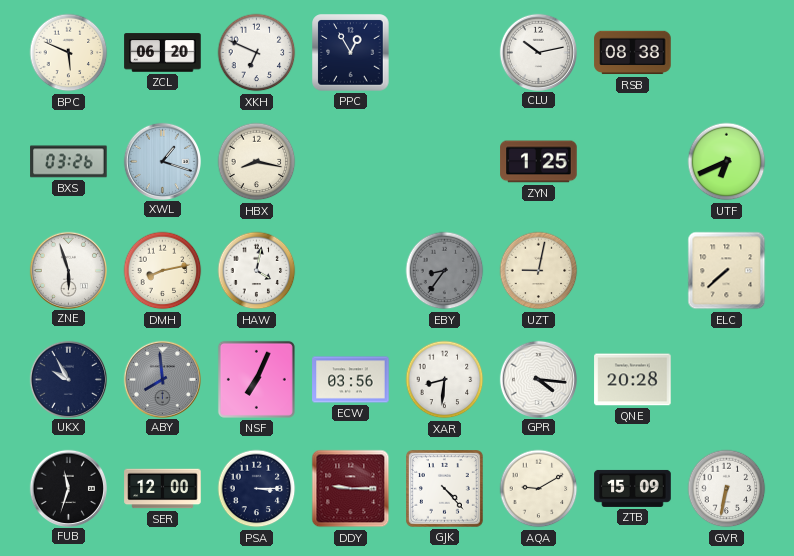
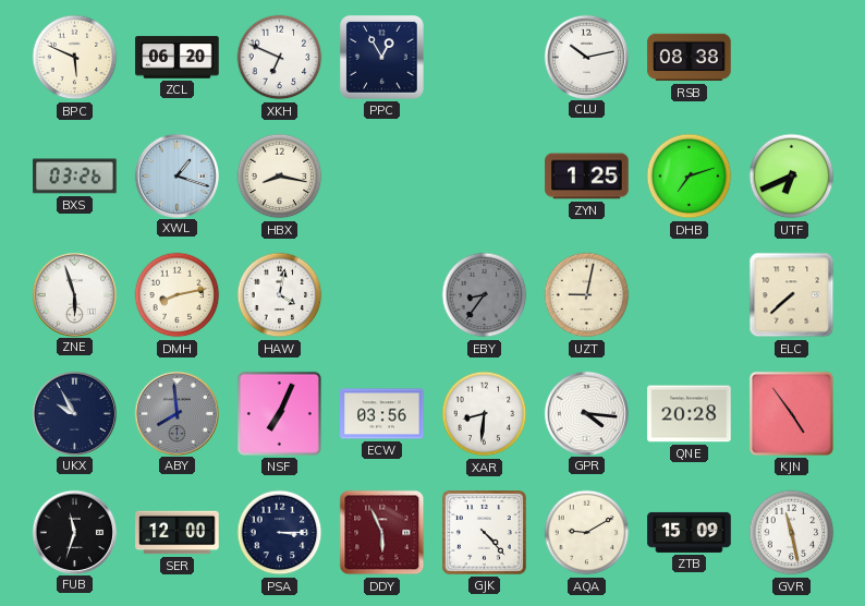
DHB: none -> 7:12
KJN: none -> 4:54
DDY: 9:15 -> 5:56
GVR: 6:32 -> 11:28
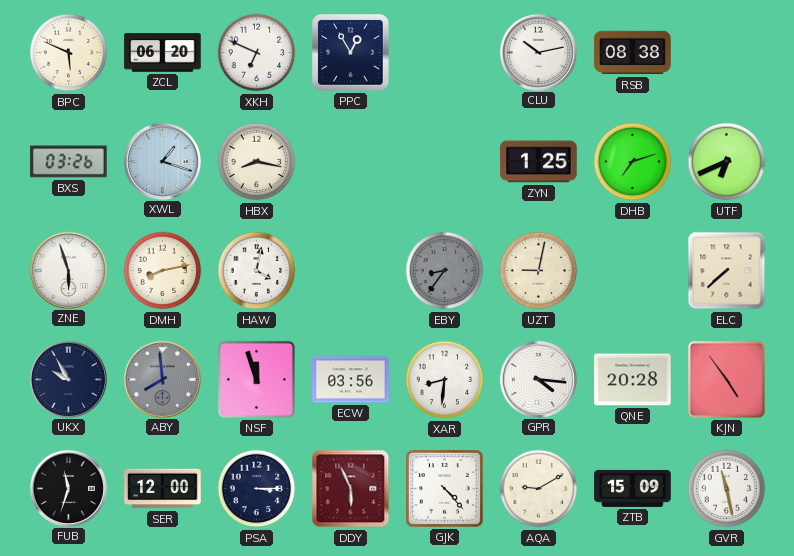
NSF: 7:04 -> 11:57
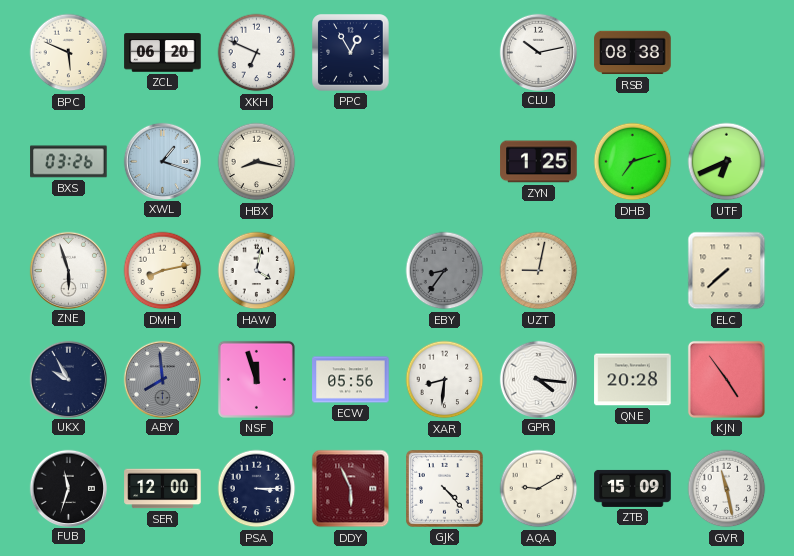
ECW: 03:56 -> 05:56
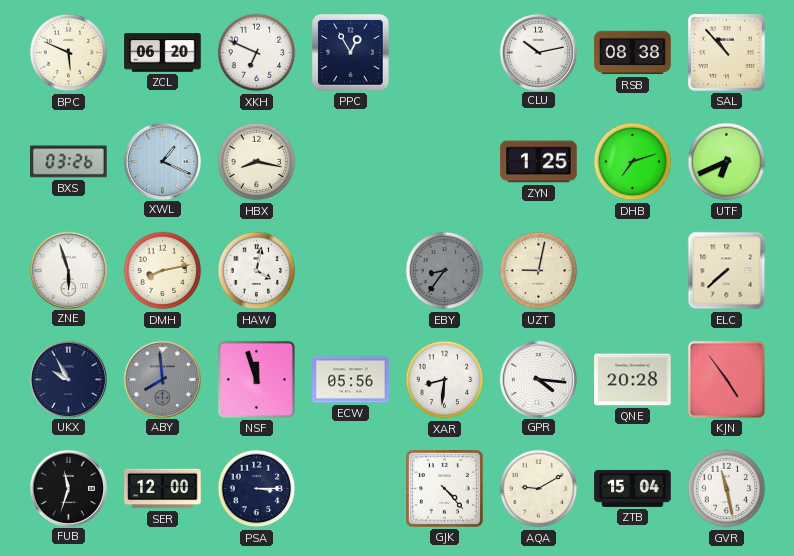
SAL: none -> 10:53
XWL: 1:18 -> 1:19
DDY: 5:56 -> none
ZTB: 15:09 -> 15:04
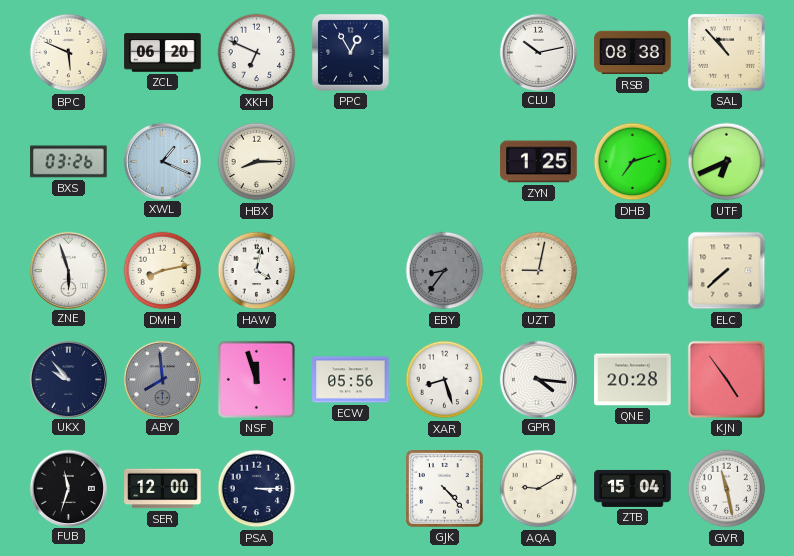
HBX: 8:17 -> 8:15
UKX: 9:55 -> 9:53
XAR: 8:31 -> 8:27
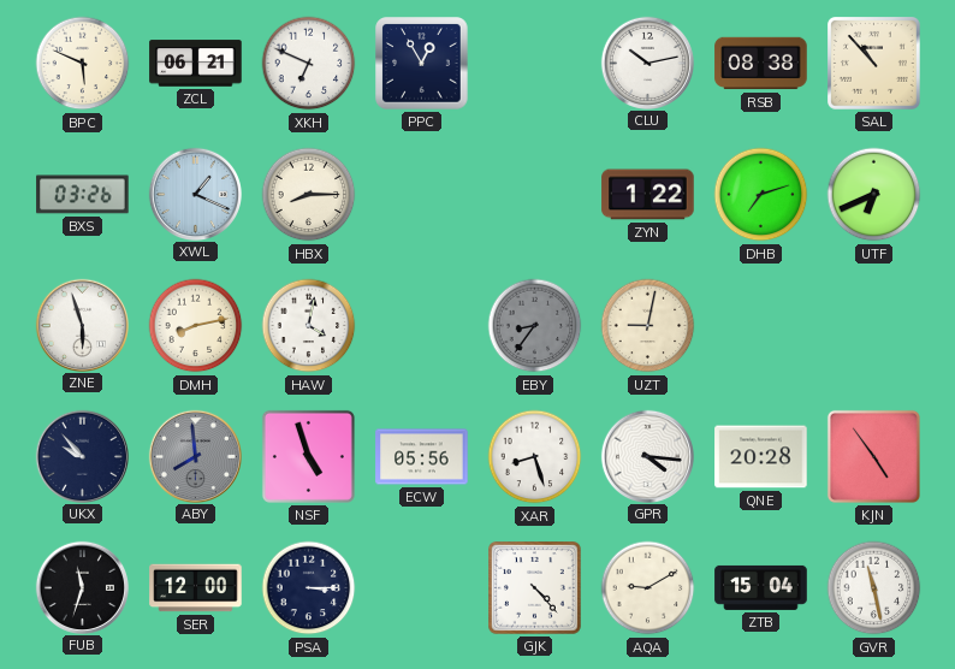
ZCL: 06:20 -> 06:21
ZYN: 1:25 -> 1:22
ELC: 7:38 -> none
NSF: 11:57 -> 4:57
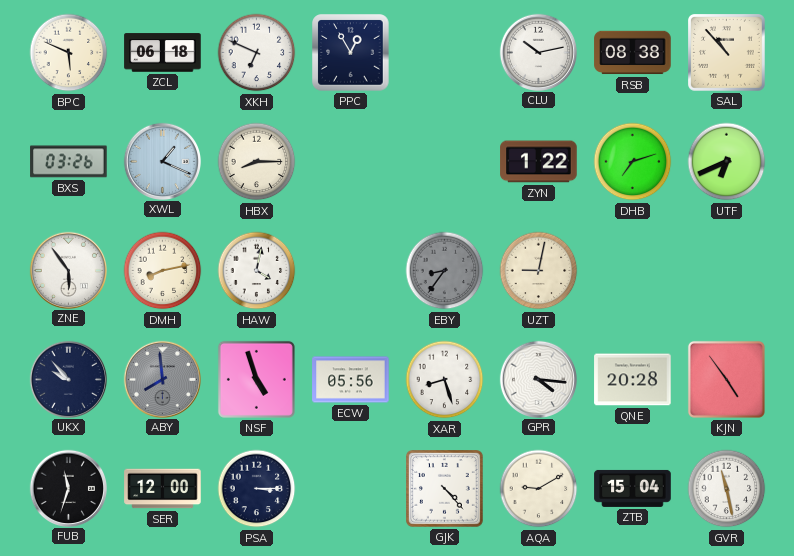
ZCL: 06:21 -> 06:18
ZNE: 5:57 -> 5:54
